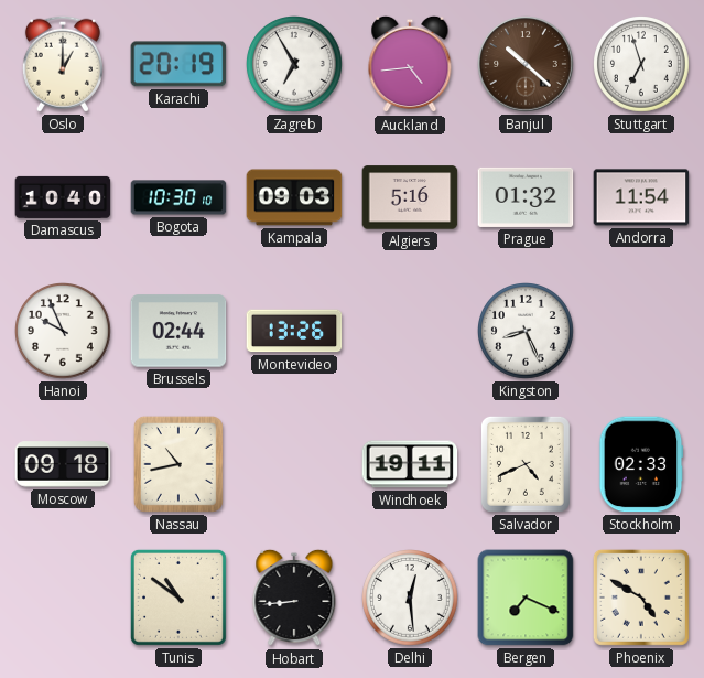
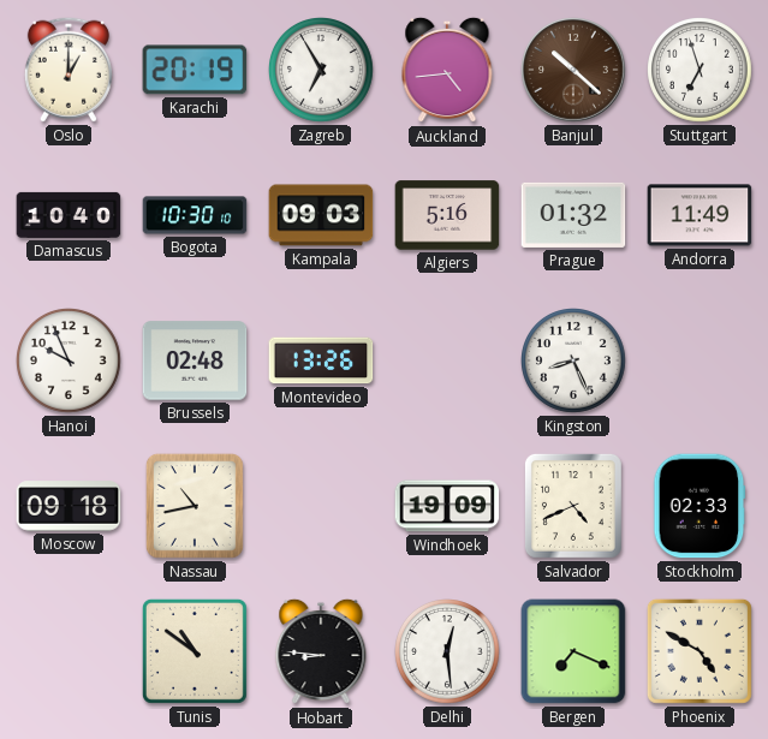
Andorra: 11:54 -> 11:49
Brussels: 02:44 -> 02:48
Windhoek: 19:11 -> 19:09
Hobart: 8:44 -> 8:46
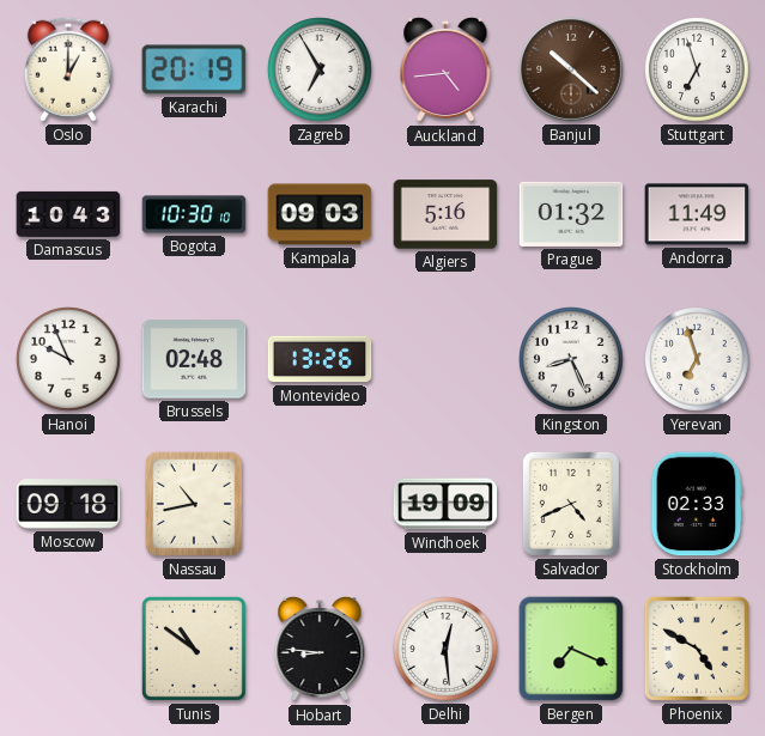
Damascus: 10:40 -> 10:43
Yerevan: none -> 6:57
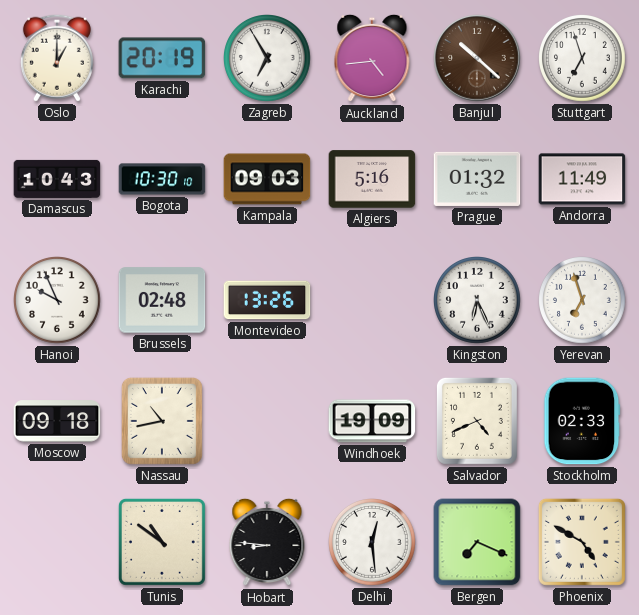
Kingston: 8:26 -> 6:26
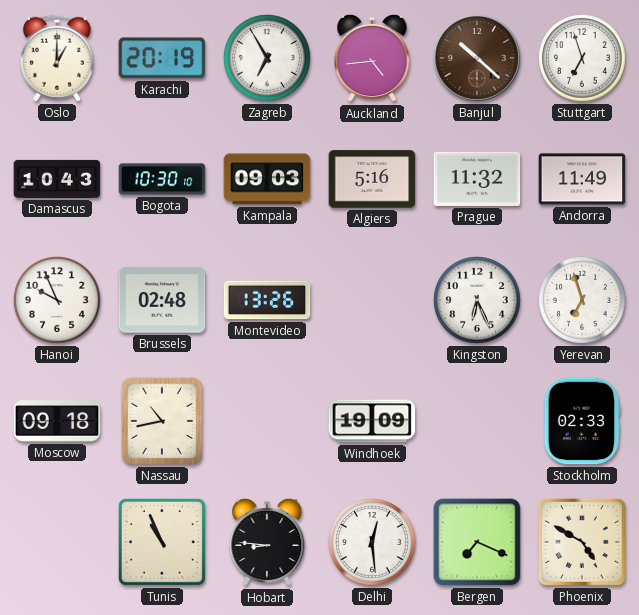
Prague: 01:32 -> 11:32
Salvador: 4:41 -> none
Tunis: 10:51 -> 10:56
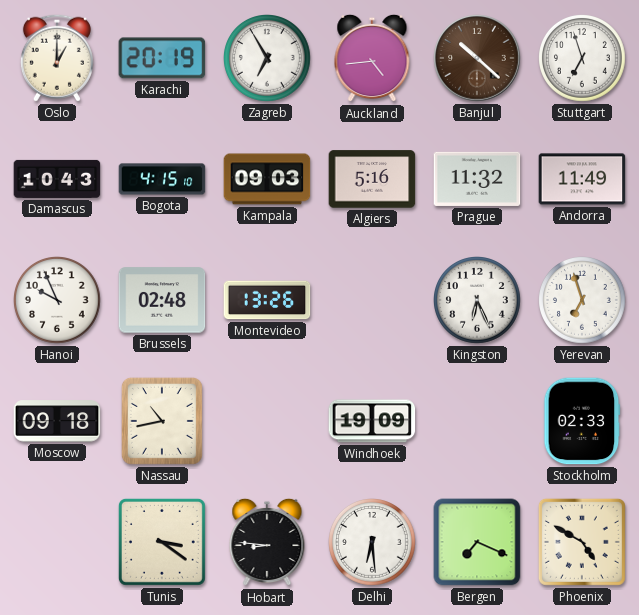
Bogota: 10:30 -> 4:15
Tunis: 10:56 -> 3:21
Delhi: 12:29 -> 6:29
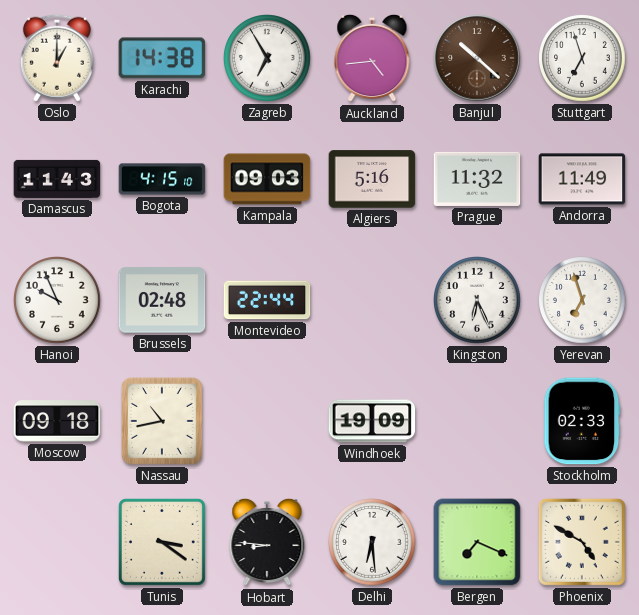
Karachi: 20:19 -> 14:38
Damascus: 10:43 -> 11:43
Montevideo: 13:26 -> 22:44
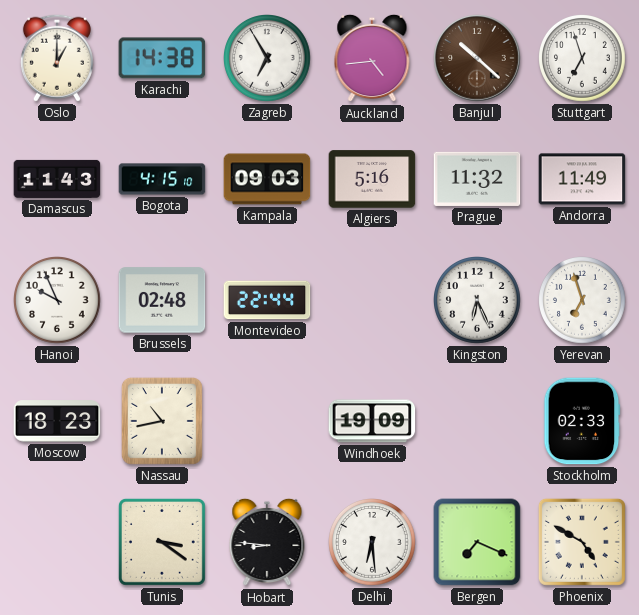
Moscow: 09:18 -> 18:23
